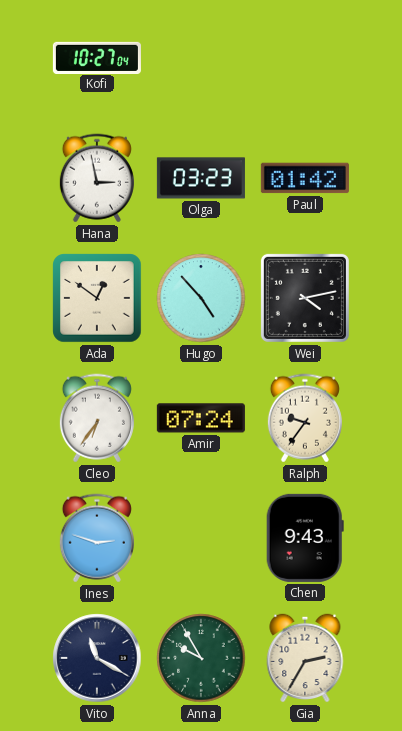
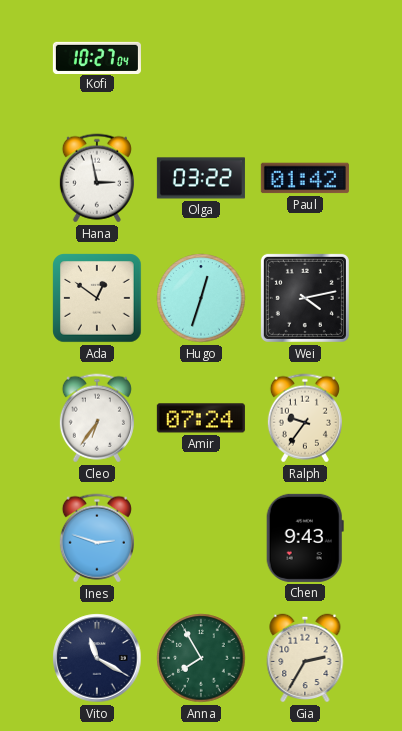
Olga: 03:23 -> 03:22
Hugo: 4:53 -> 12:33
Anna: 9:55 -> 7:55
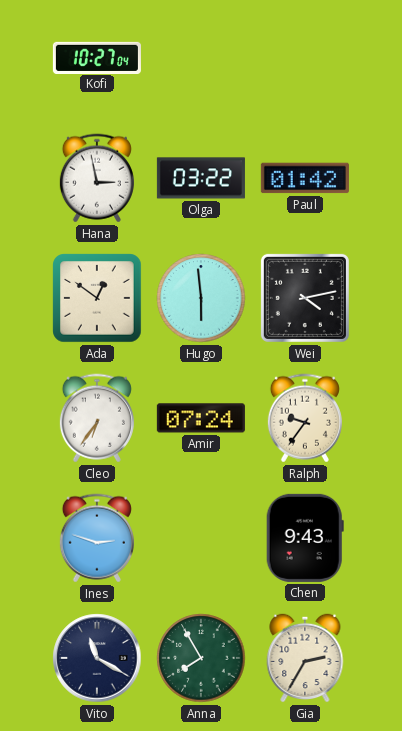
Hugo: 12:33 -> 5:59
